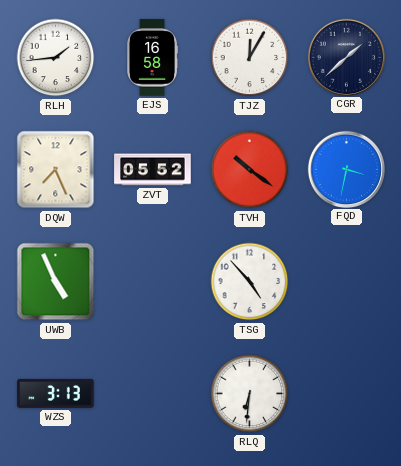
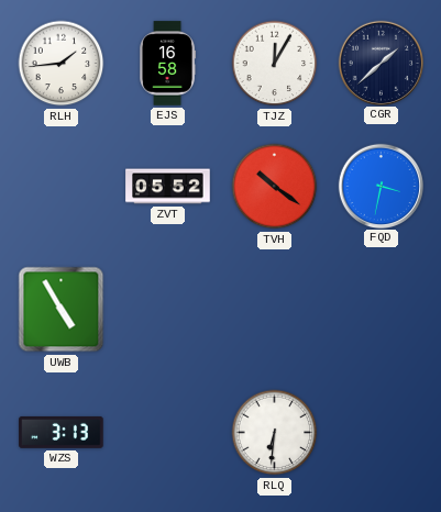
DQW: 7:26 -> none
UWB: 4:56 -> 4:55
TSG: 4:53 -> none
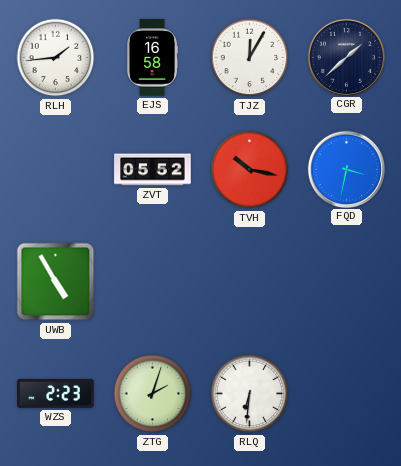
TVH: 10:21 -> 10:17
WZS: 3:13 -> 2:23
ZTG: none -> 2:03
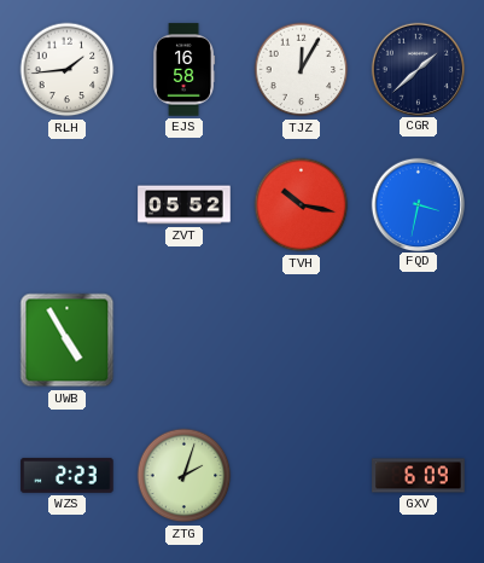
RLQ: 6:31 -> none
GXV: none -> 6:09
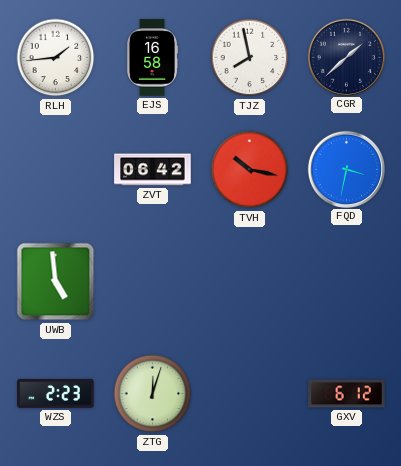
TJZ: 12:05 -> 7:58
ZVT: 05:52 -> 06:42
UWB: 4:55 -> 4:59
ZTG: 2:03 -> 12:03
GXV: 6:09 -> 6:12
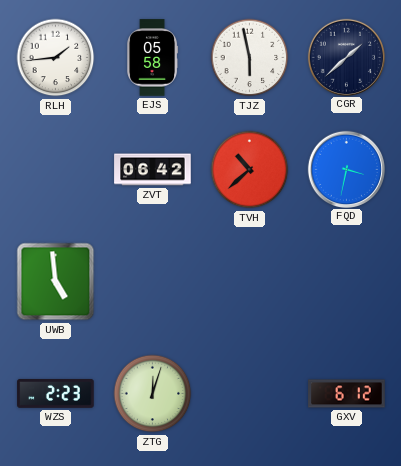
EJS: 16:58 -> 05:58
TJZ: 7:58 -> 5:58
TVH: 10:17 -> 10:38
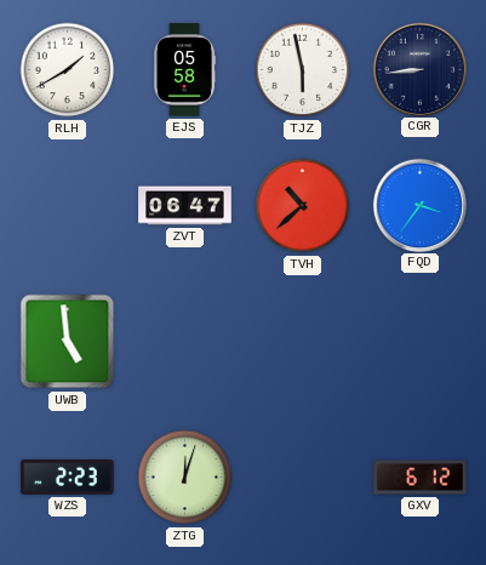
RLH: 1:44 -> 1:40
CGR: 1:38 -> 8:44
ZVT: 06:42 -> 06:47
FQD: 3:32 -> 3:36
